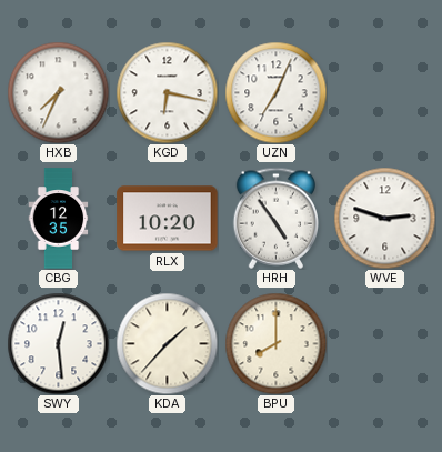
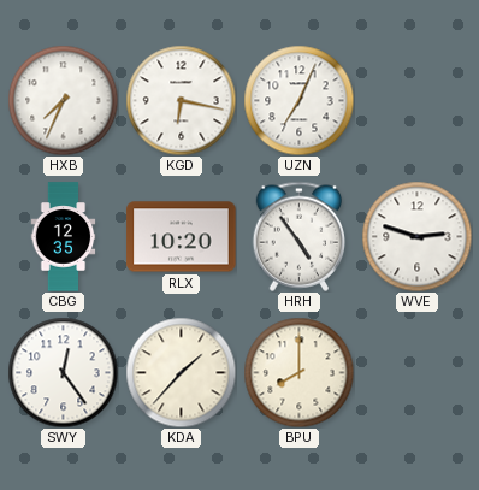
SWY: 12:29 -> 12:24
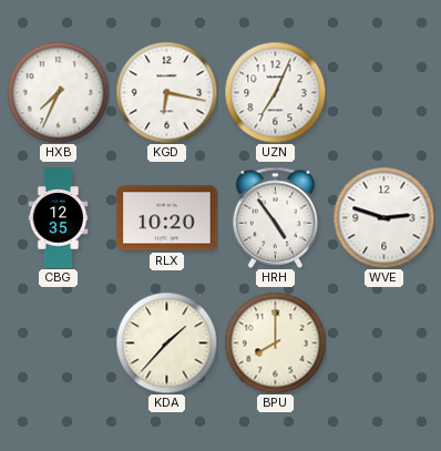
SWY: 12:24 -> none
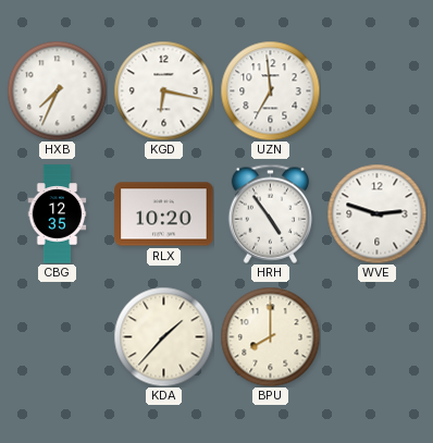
UZN: 7:04 -> 6:59
